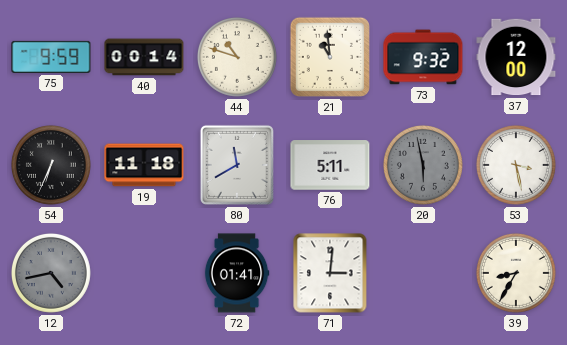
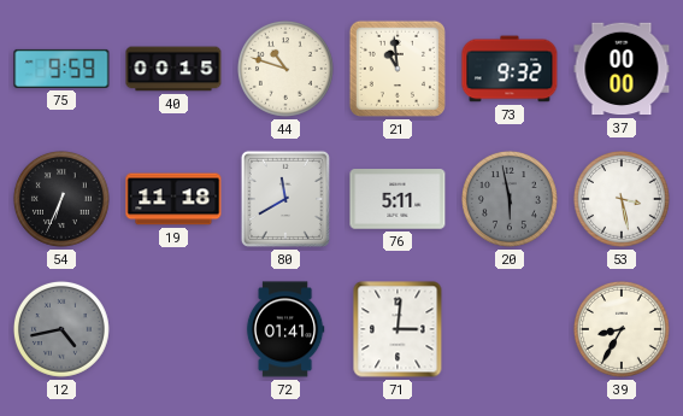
40: 00:14 -> 00:15
37: 12:00 -> 00:00
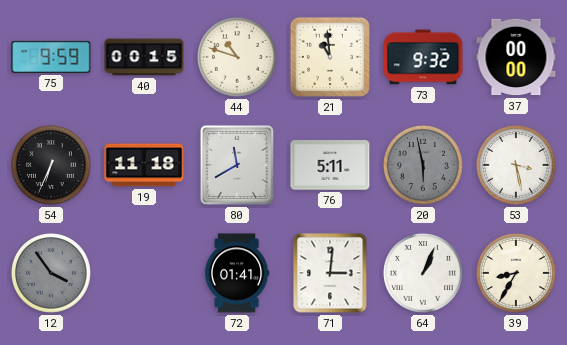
12: 4:43 -> 3:54
64: none -> 1:04
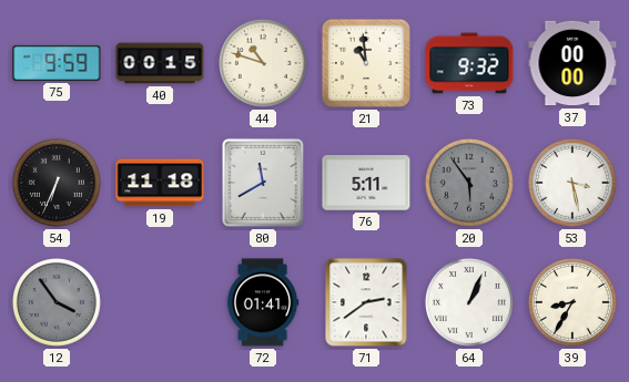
20: 5:58 -> 5:54
71: 3:01 -> 2:39
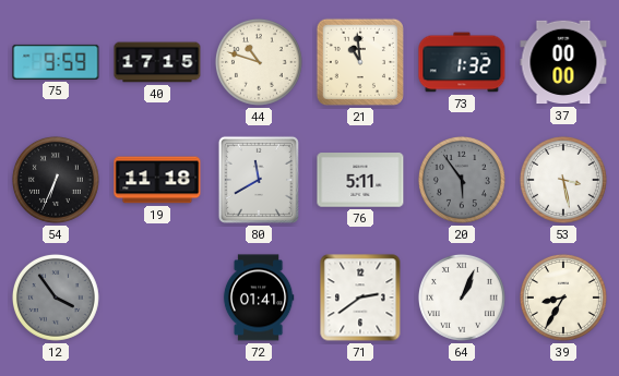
40: 00:15 -> 17:15
73: 9:32 -> 1:32
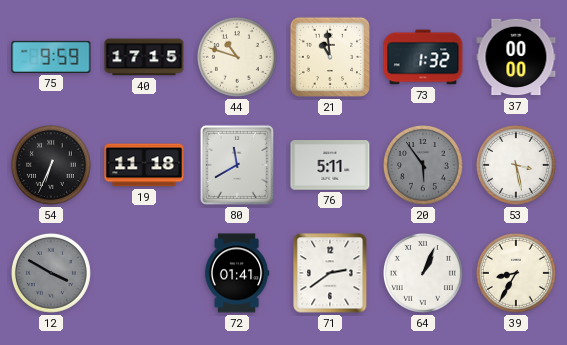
12: 3:54 -> 3:50
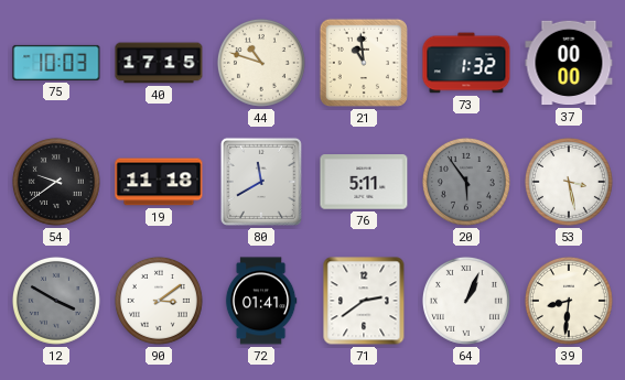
75: 9:59 -> 10:03
54: 6:34 -> 9:39
90: none -> 3:09
39: 8:35 -> 8:31
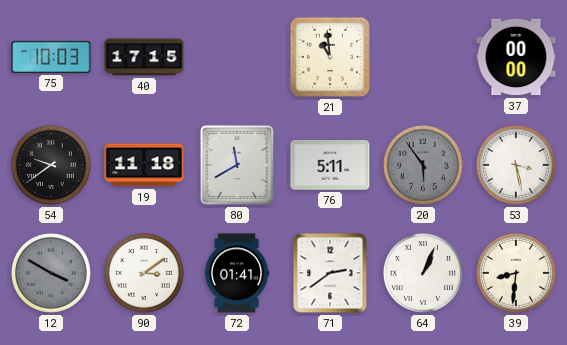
44: 10:48 -> none
73: 1:32 -> none
